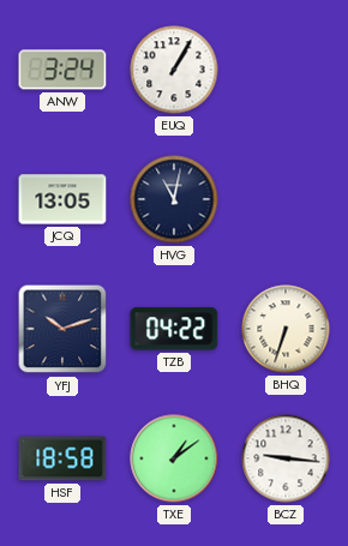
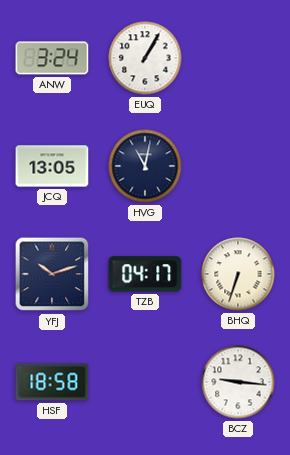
TZB: 04:22 -> 04:17
TXE: 1:09 -> none
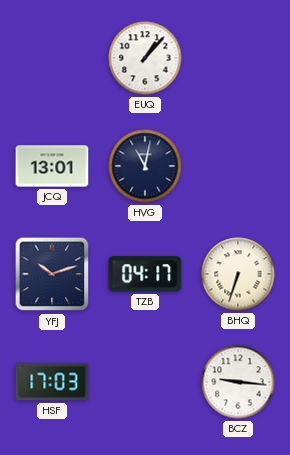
ANW: 3:24 -> none
EUQ: 1:05 -> 1:07
JCQ: 13:05 -> 13:01
HSF: 18:58 -> 17:03
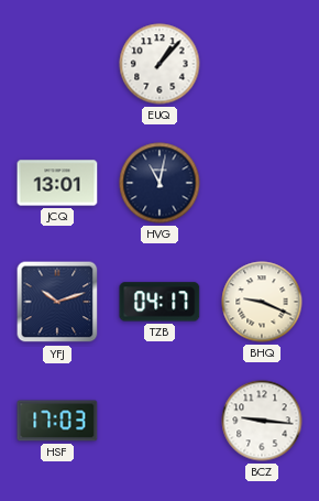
BHQ: 6:33 -> 9:19
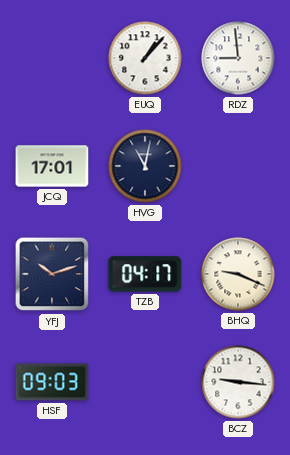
RDZ: none -> 8:59
JCQ: 13:01 -> 17:01
HSF: 17:03 -> 09:03
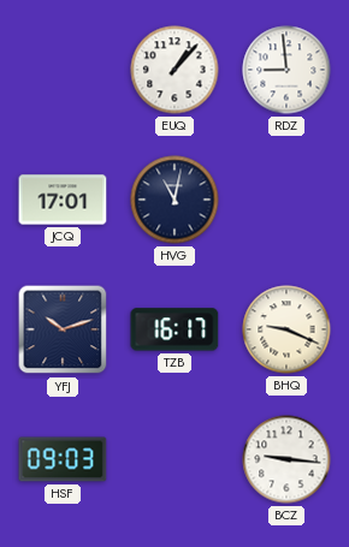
TZB: 04:17 -> 16:17
